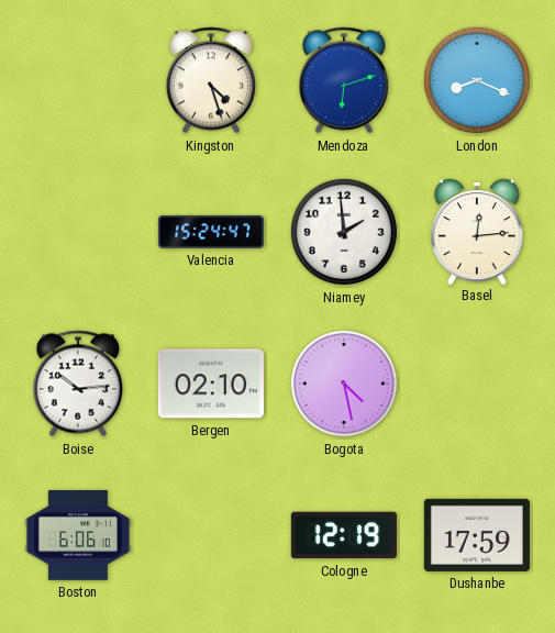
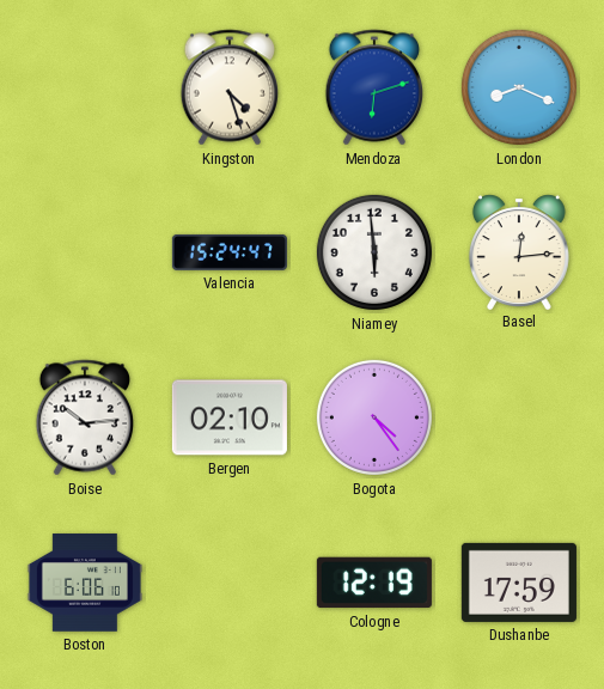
Niamey: 1:59 -> 5:59
Bogota: 4:28 -> 4:24
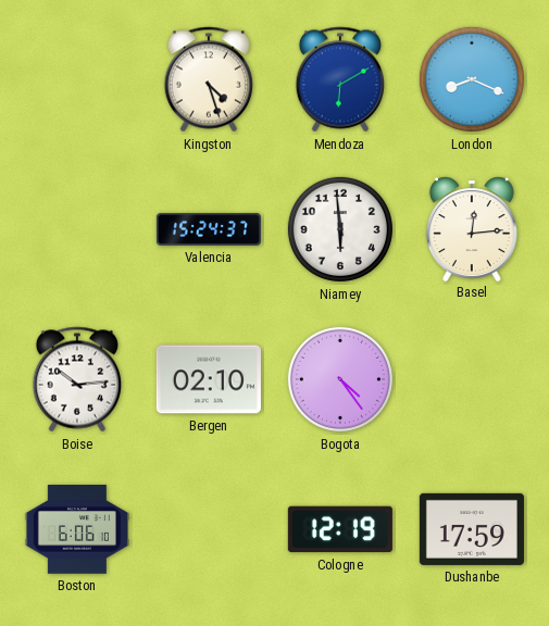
Mendoza: 6:12 -> 6:10
Valencia: 15:24:47 -> 15:24:37
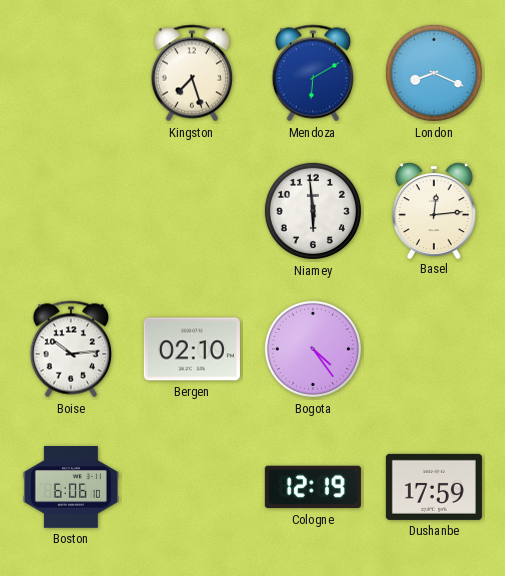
Kingston: 4:27 -> 7:27
Valencia: 15:24 -> none
